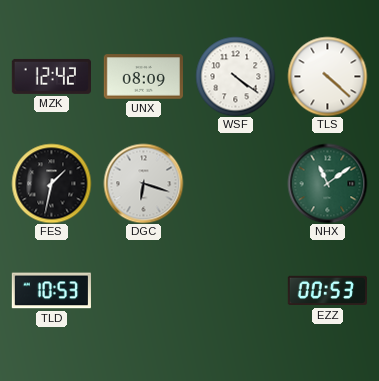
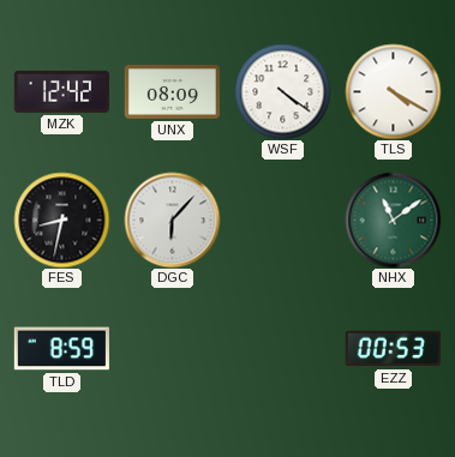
TLS: 4:22 -> 4:20
FES: 1:32 -> 8:32
DGC: 6:18 -> 6:07
TLD: 10:53 -> 8:59
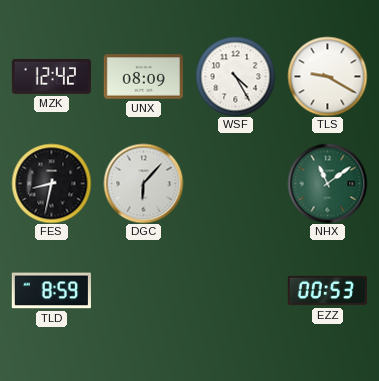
WSF: 4:21 -> 4:25
TLS: 4:20 -> 9:20
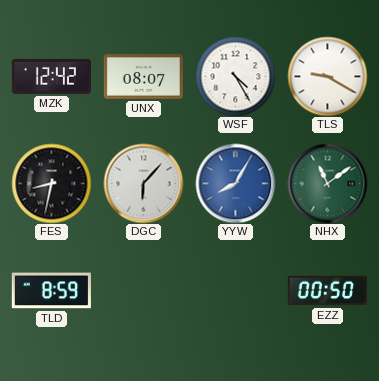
UNX: 08:09 -> 08:07
YYW: none -> 8:05
EZZ: 00:53 -> 00:50
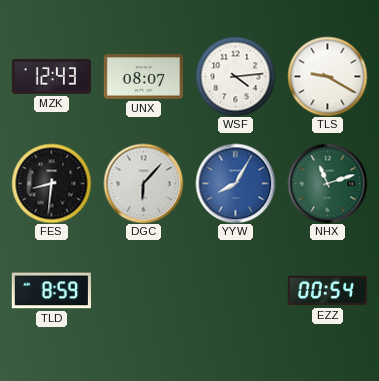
MZK: 12:42 -> 12:43
WSF: 4:25 -> 4:14
FES: 8:32 -> 8:31
NHX: 11:09 -> 11:12
EZZ: 00:50 -> 00:54
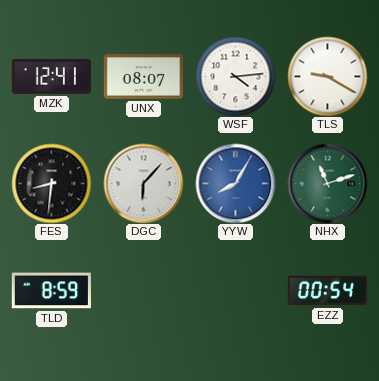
MZK: 12:43 -> 12:41
